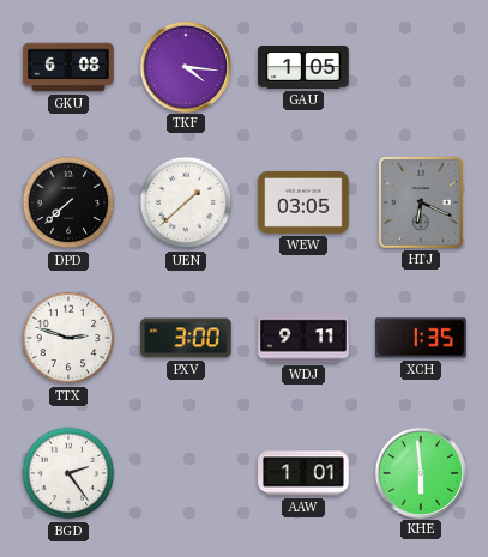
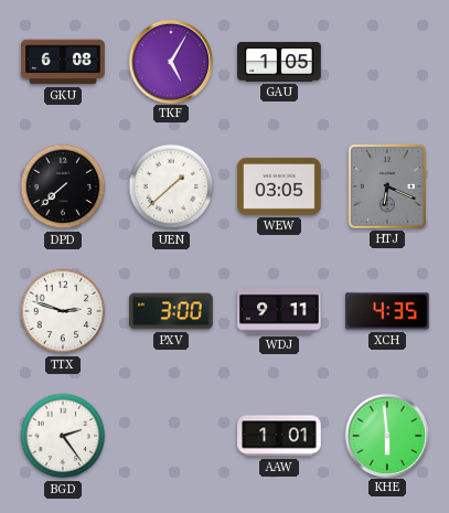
TKF: 4:16 -> 5:05
XCH: 1:35 -> 4:35
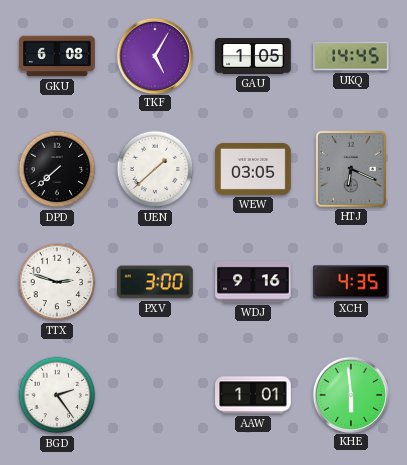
UKQ: none -> 14:45
WDJ: 9:11 -> 9:16
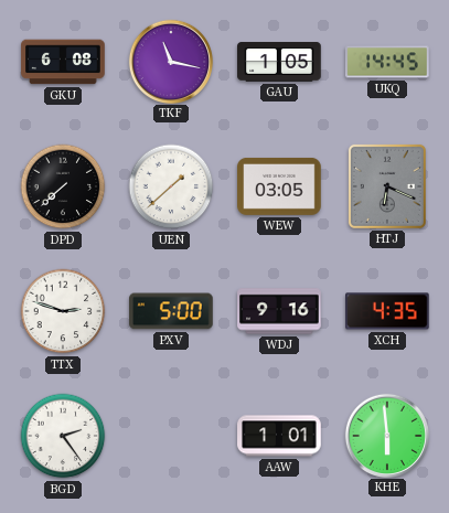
TKF: 5:05 -> 11:17
PXV: 3:00 -> 5:00
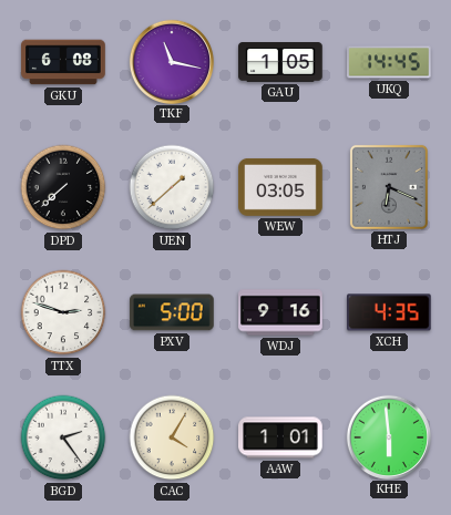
CAC: none -> 4:05
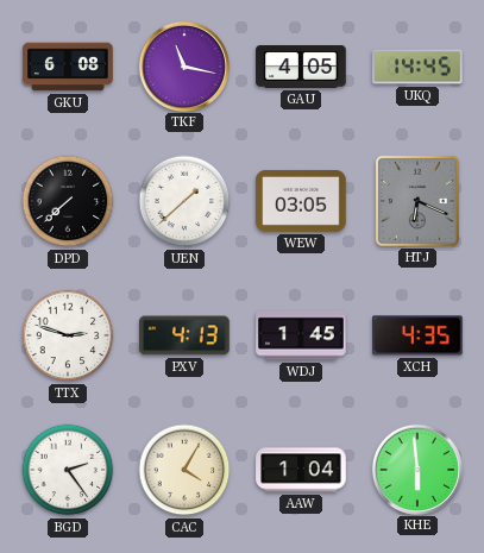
GAU: 1:05 -> 4:05
PXV: 5:00 -> 4:13
WDJ: 9:16 -> 1:45
AAW: 1:01 -> 1:04
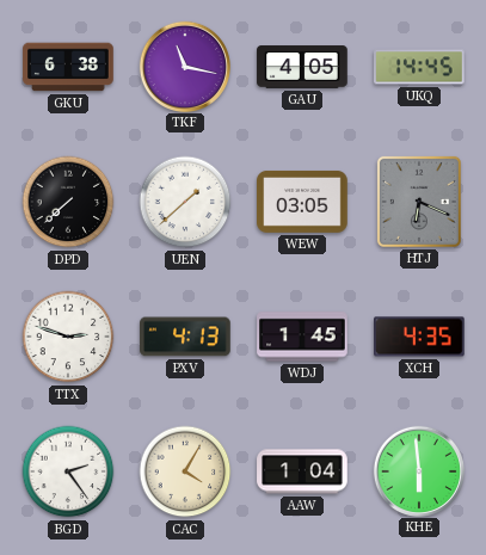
GKU: 6:08 -> 6:38
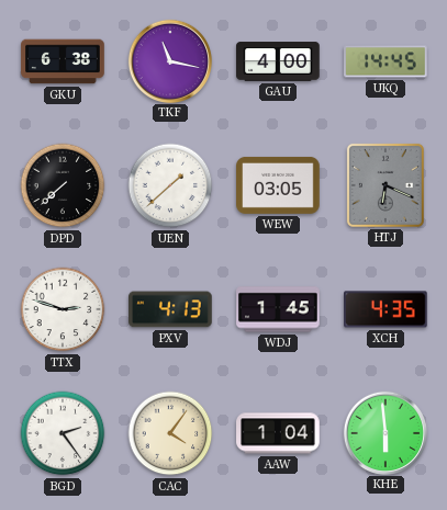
GAU: 4:05 -> 4:00
CAC: 4:05 -> 4:06
